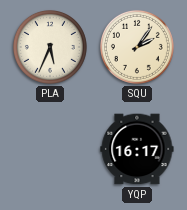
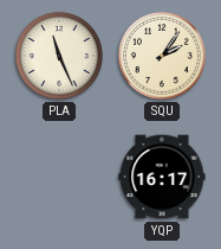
PLA: 5:34 -> 11:26
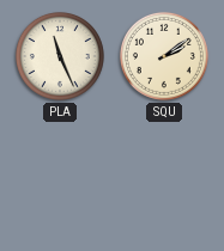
SQU: 2:06 -> 2:09
YQP: 16:17 -> none
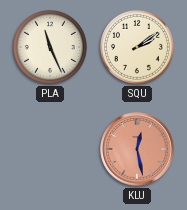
KLU: none -> 12:28
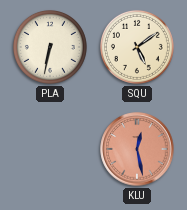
PLA: 11:26 -> 6:32
SQU: 2:09 -> 5:09
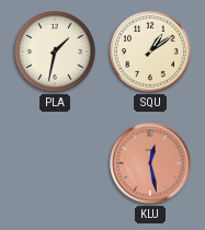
PLA: 6:32 -> 1:32
SQU: 5:09 -> 1:09
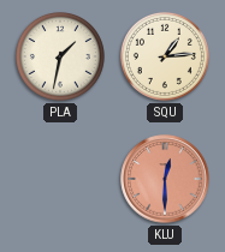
SQU: 1:09 -> 1:14
KLU: 12:28 -> 12:30
